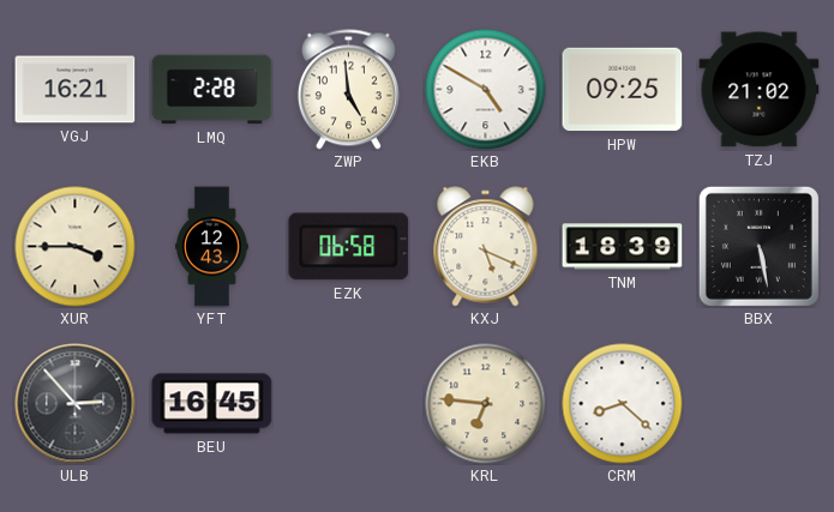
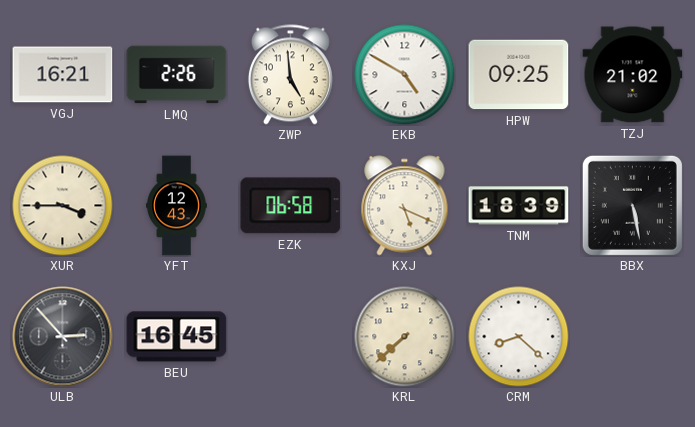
LMQ: 2:28 -> 2:26
KRL: 6:46 -> 7:38
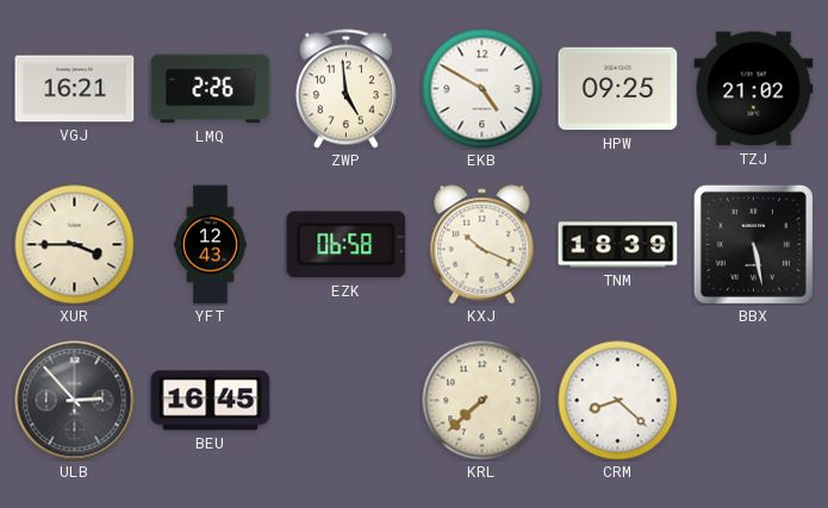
KXJ: 5:19 -> 10:19
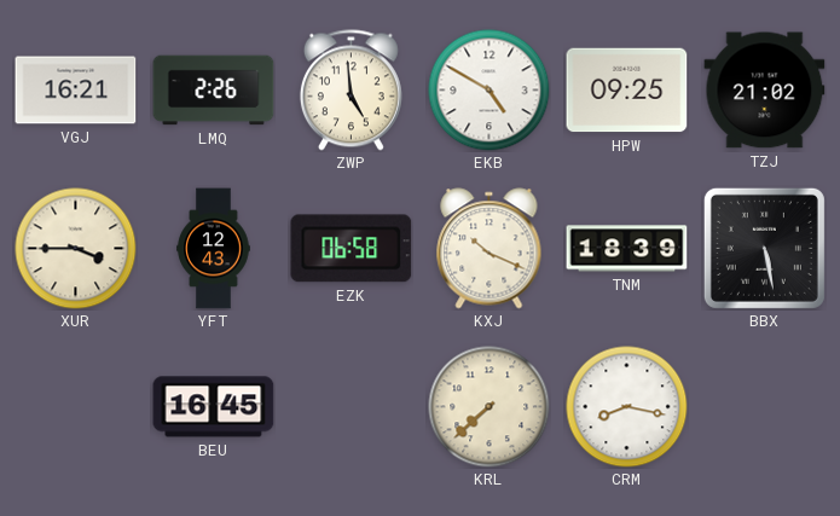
ULB: 2:53 -> none
CRM: 8:22 -> 8:17
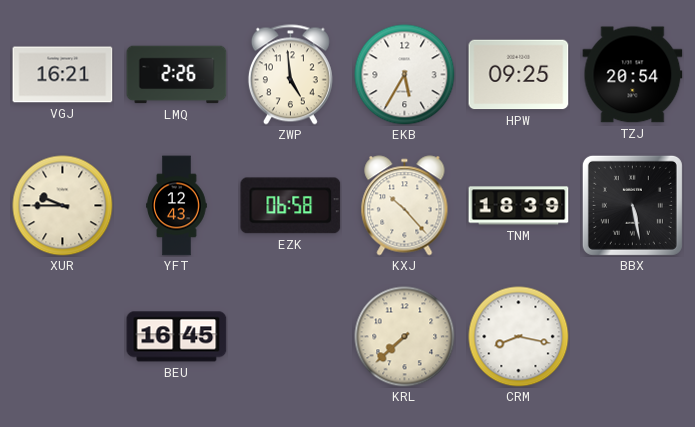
EKB: 4:50 -> 5:35
TZJ: 21:02 -> 20:54
XUR: 3:45 -> 9:45
KXJ: 10:19 -> 10:23
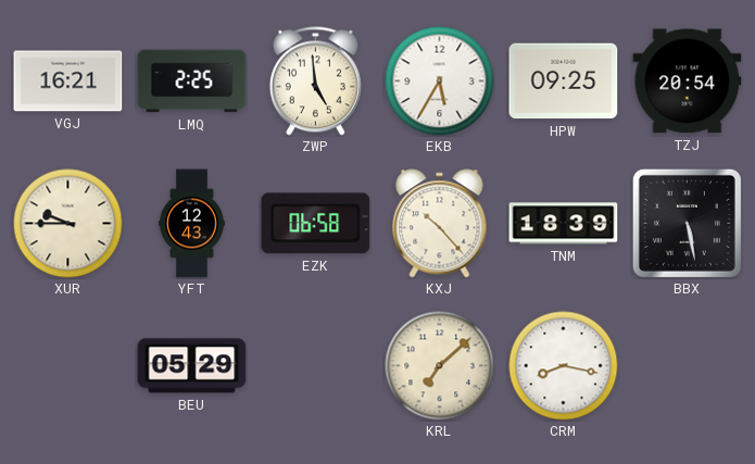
LMQ: 2:26 -> 2:25
BEU: 16:45 -> 05:29
KRL: 7:38 -> 7:08
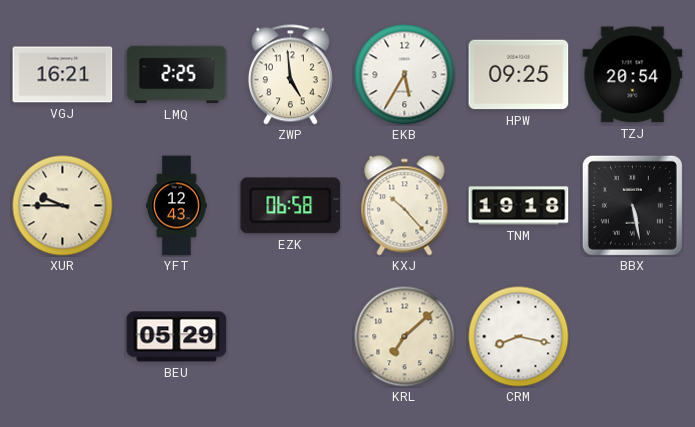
TNM: 18:39 -> 19:18
